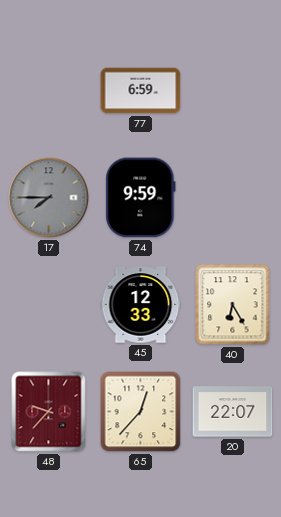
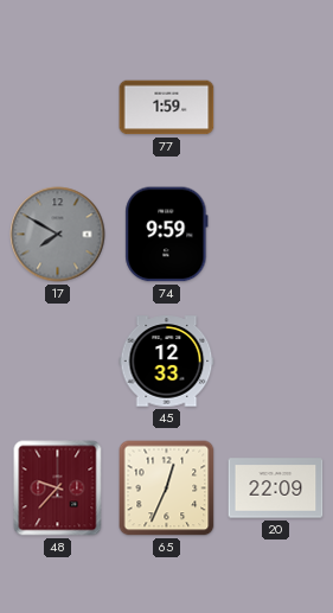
77: 6:59 -> 1:59
17: 7:45 -> 7:50
40: 6:25 -> none
65: 12:37 -> 12:34
20: 22:07 -> 22:09
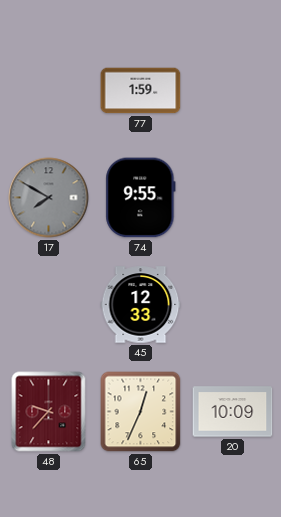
74: 9:59 -> 9:55
20: 22:09 -> 10:09
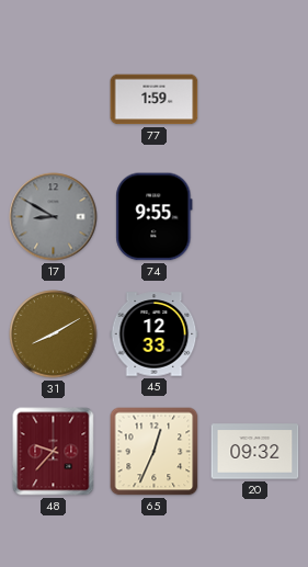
17: 7:50 -> 8:50
31: none -> 8:10
20: 10:09 -> 09:32
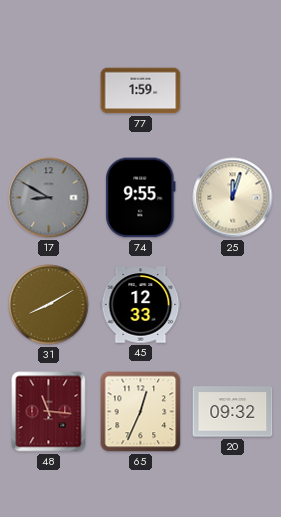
25: none -> 12:03
48: 9:37 -> 11:16
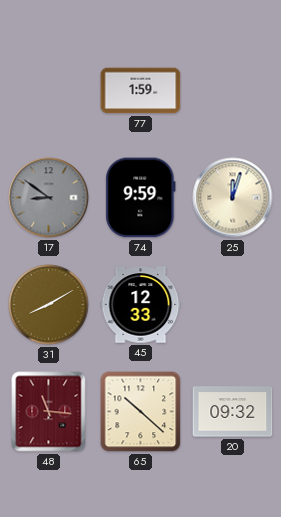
17: 8:50 -> 8:51
74: 9:55 -> 9:59
65: 12:34 -> 10:22
